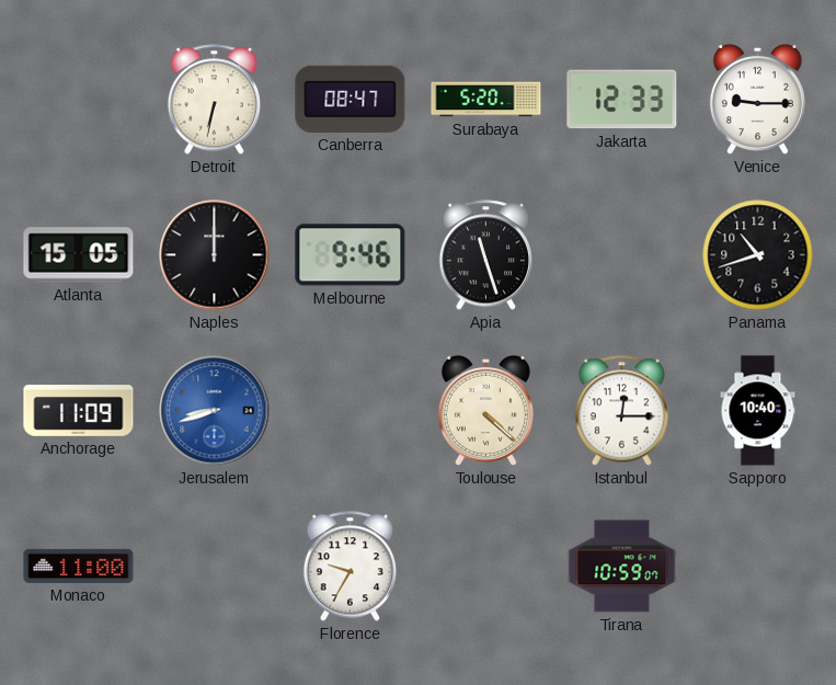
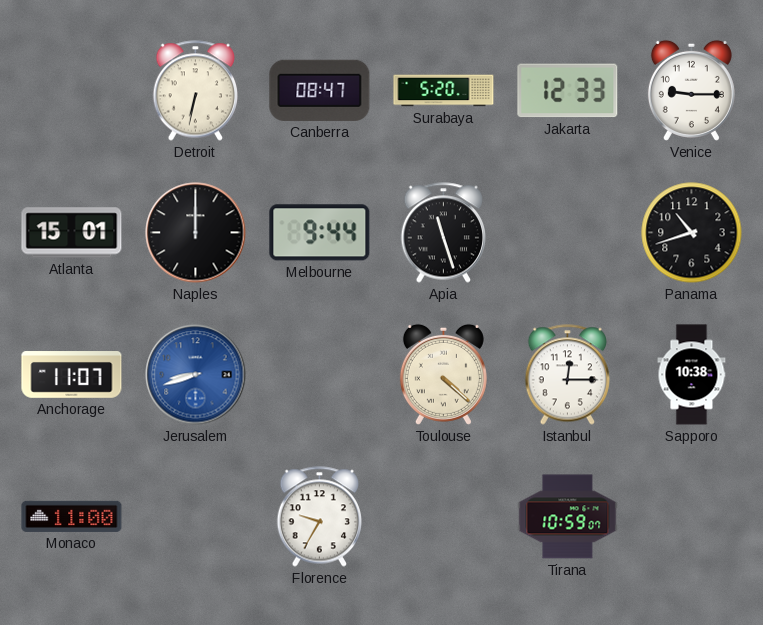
Atlanta: 15:05 -> 15:01
Melbourne: 9:46 -> 9:44
Anchorage: 11:09 -> 11:07
Sapporo: 10:40 -> 10:38
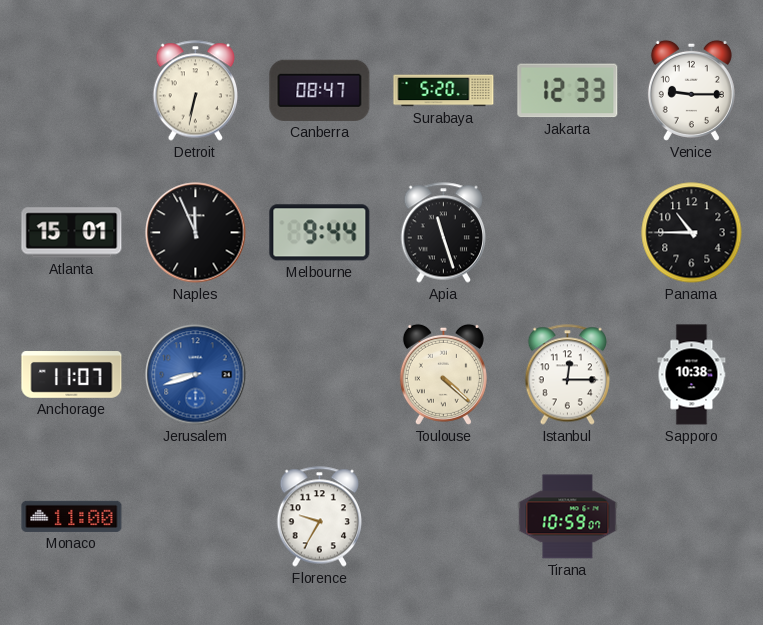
Naples: 12:00 -> 11:56
Panama: 10:42 -> 10:45
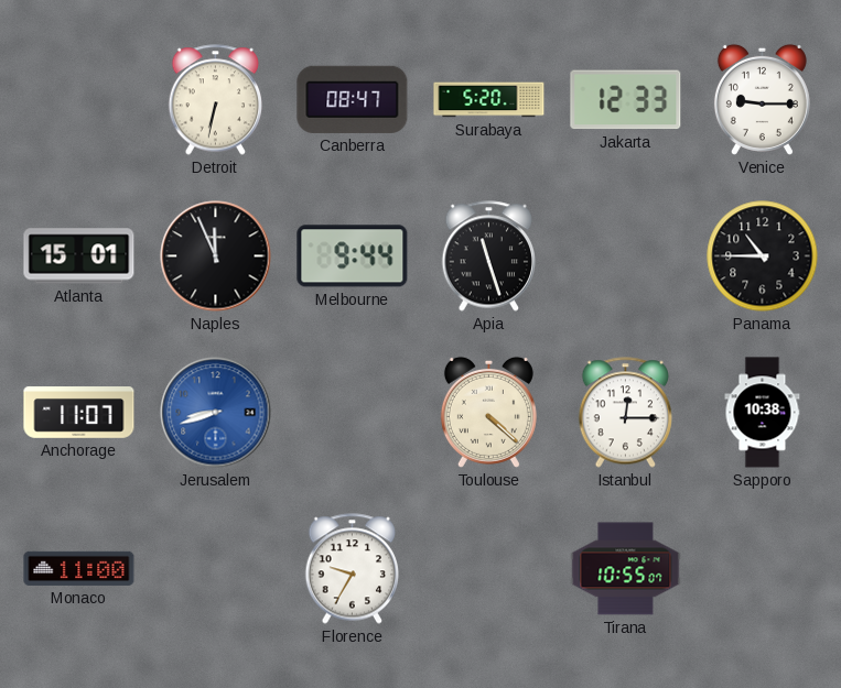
Tirana: 10:59 -> 10:55
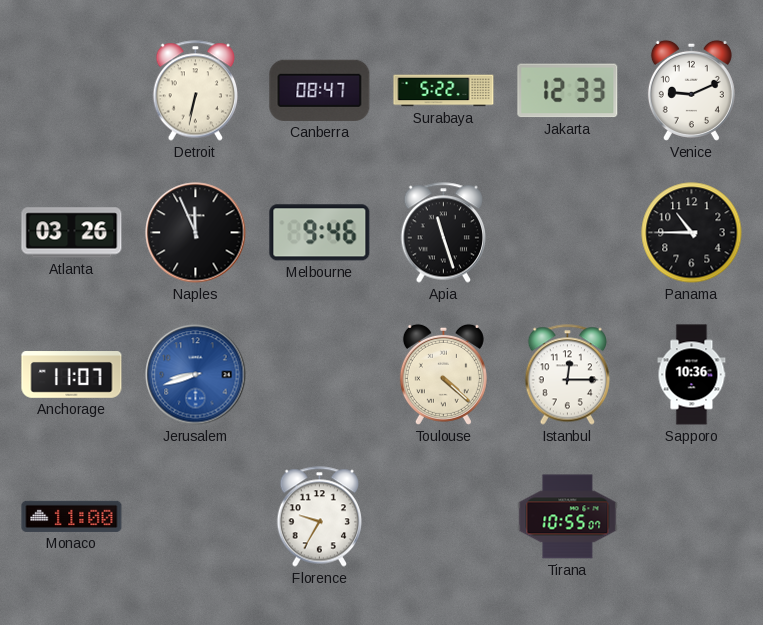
Surabaya: 5:20 -> 5:22
Venice: 9:15 -> 9:11
Atlanta: 15:01 -> 03:26
Melbourne: 9:44 -> 9:46
Sapporo: 10:38 -> 10:36
